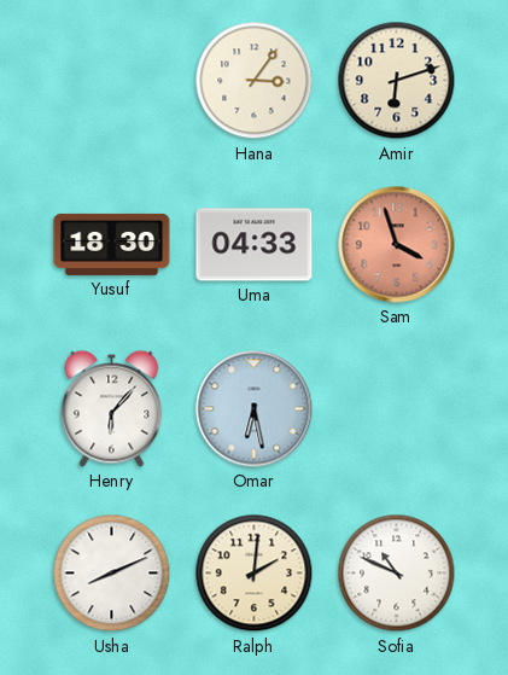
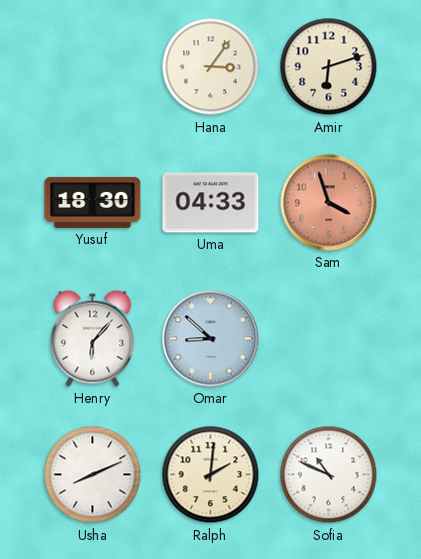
Omar: 6:28 -> 8:52
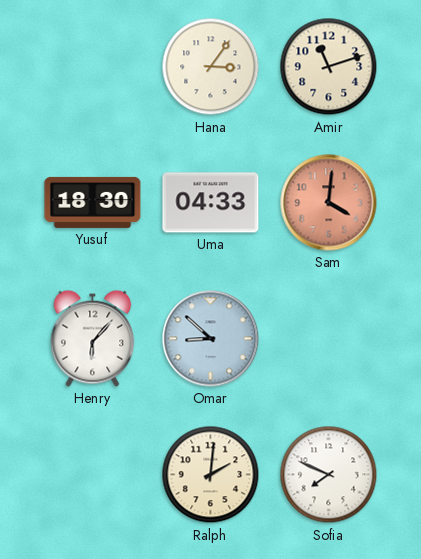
Amir: 6:12 -> 11:12
Sam: 3:57 -> 4:01
Usha: 8:11 -> none
Sofia: 10:49 -> 7:49
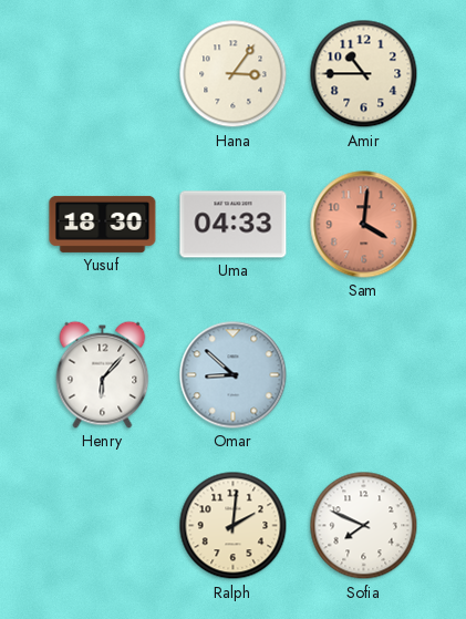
Amir: 11:12 -> 10:45
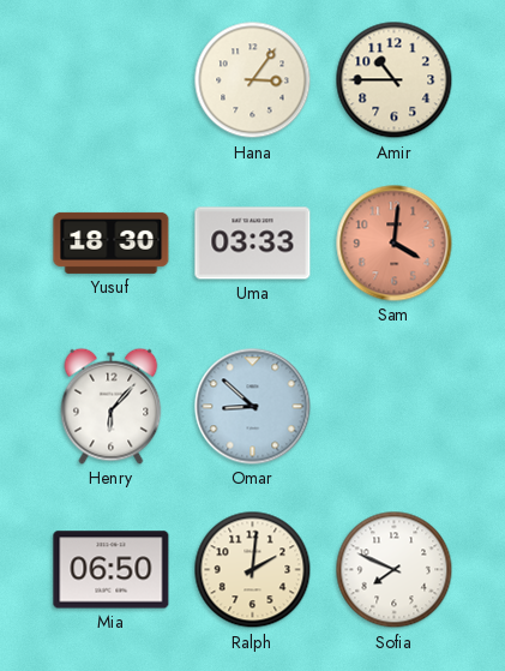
Uma: 04:33 -> 03:33
Mia: none -> 06:50
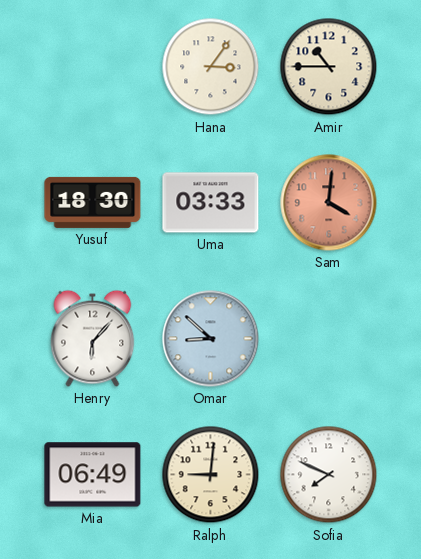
Mia: 06:50 -> 06:49
Ralph: 2:01 -> 9:01
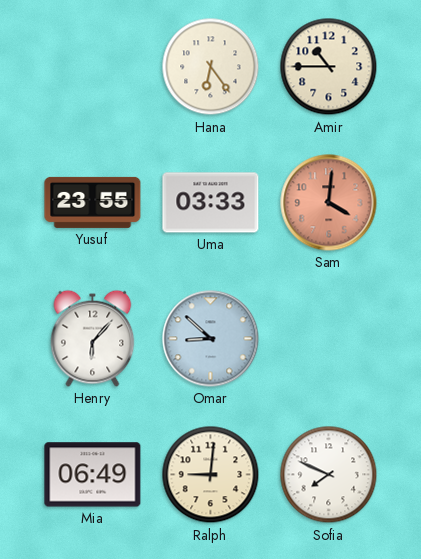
Hana: 3:06 -> 6:24
Yusuf: 18:30 -> 23:55
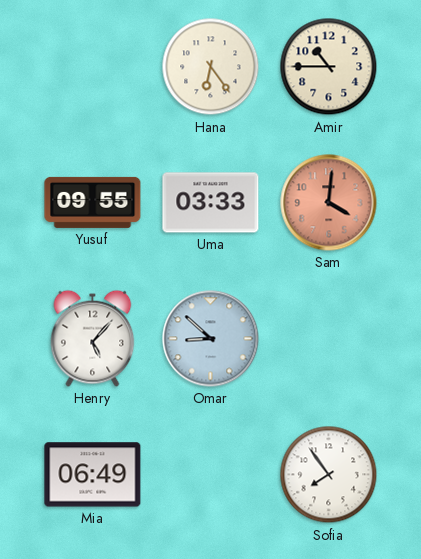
Yusuf: 23:55 -> 09:55
Henry: 6:07 -> 5:07
Ralph: 9:01 -> none
Sofia: 7:49 -> 7:54
